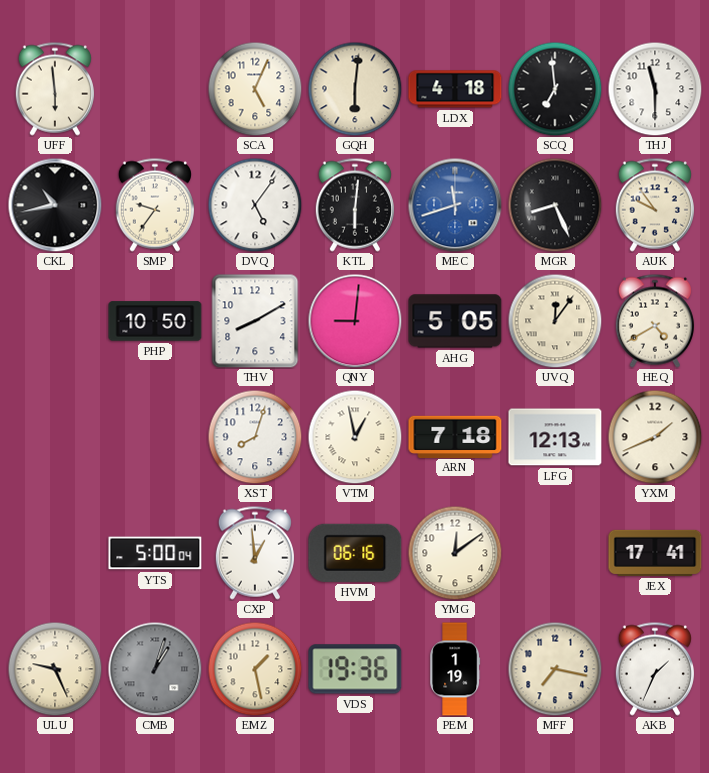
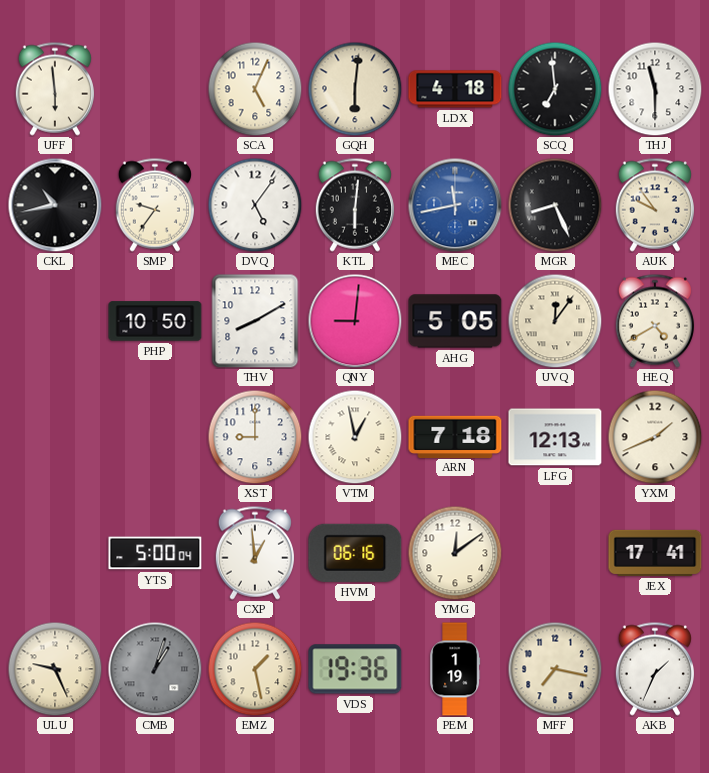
MEC: 11:42 -> 11:43
XST: 8:03 -> 9:00
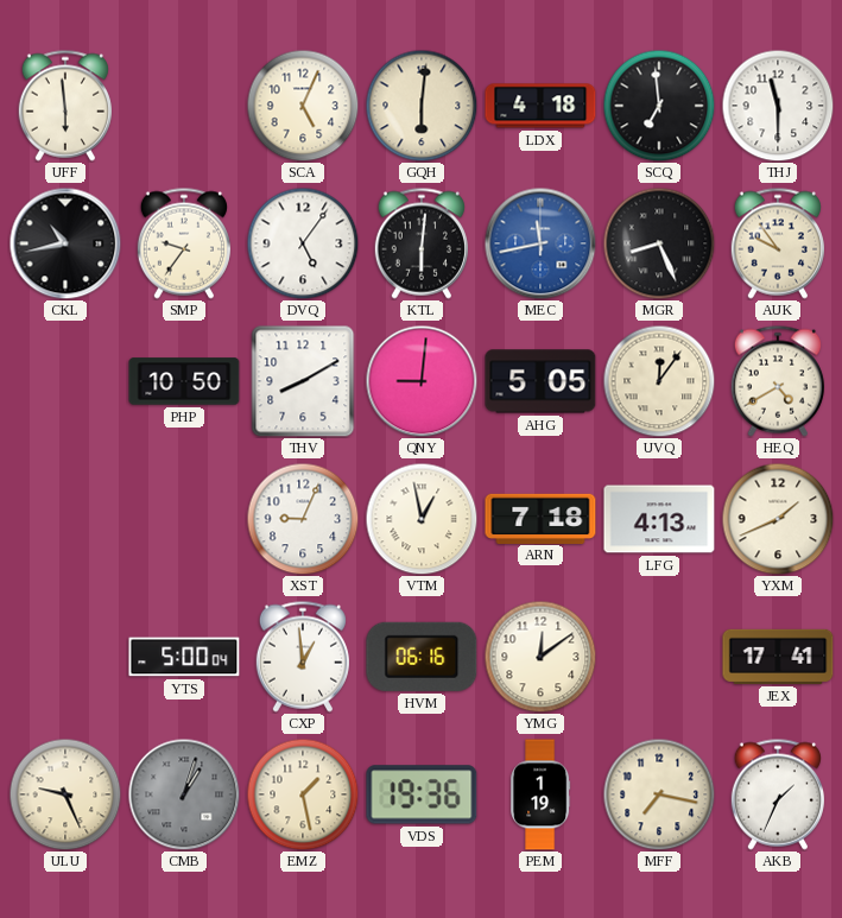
XST: 9:00 -> 9:04
LFG: 12:13 -> 4:13
